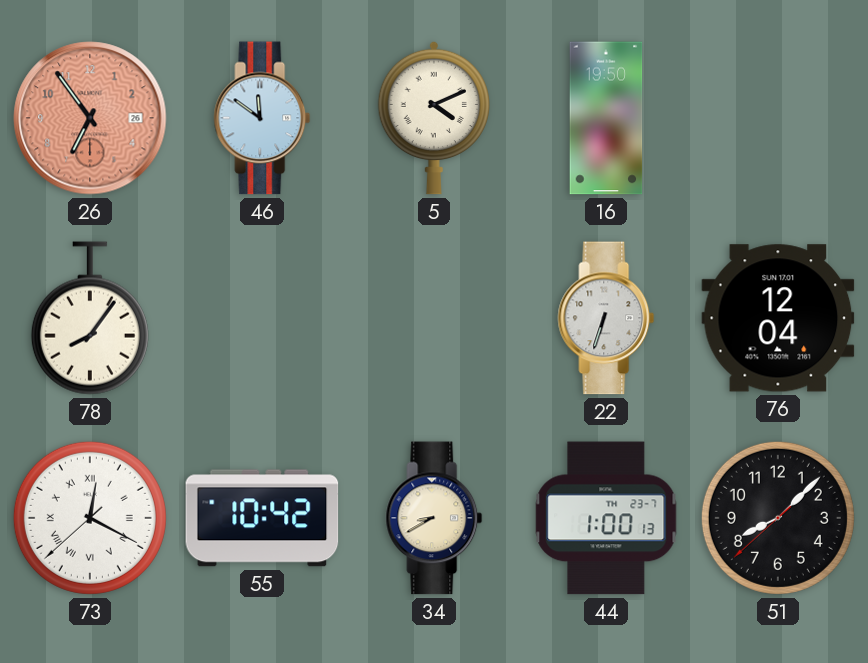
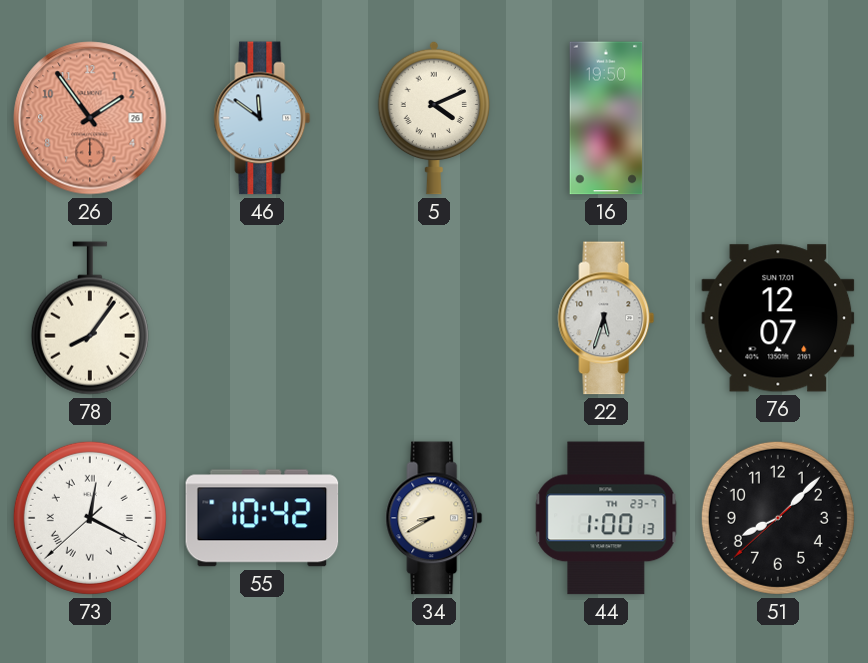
26: 6:54 -> 1:54
22: 6:33 -> 5:33
76: 12:04 -> 12:07
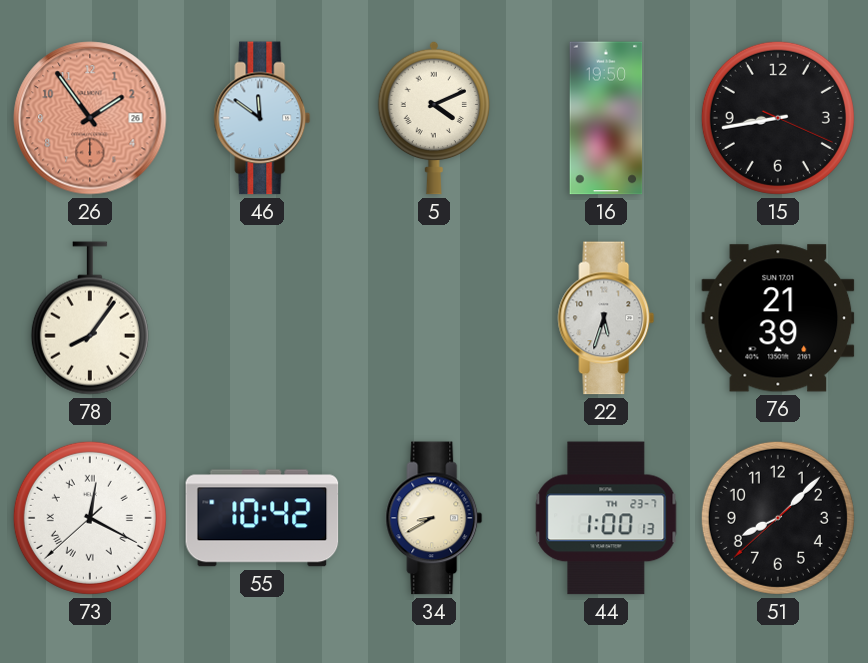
15: none -> 8:43
76: 12:07 -> 21:39
